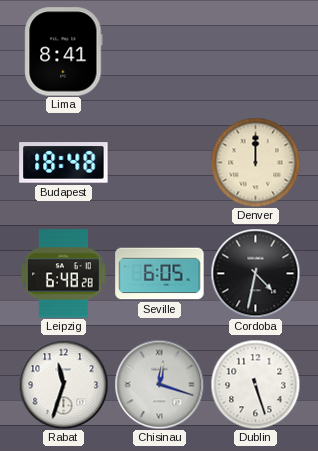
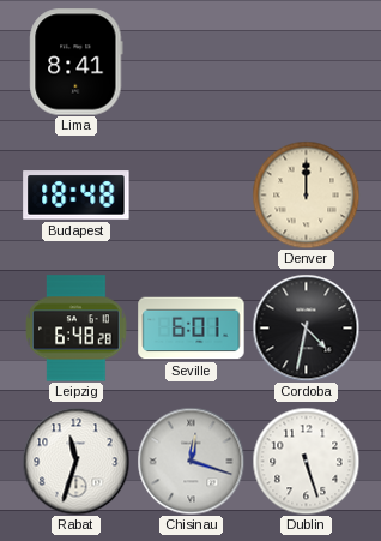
Seville: 6:05 -> 6:01
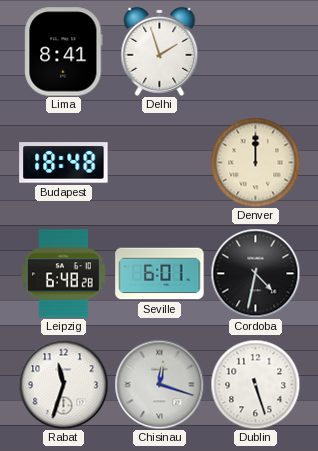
Delhi: none -> 1:57
